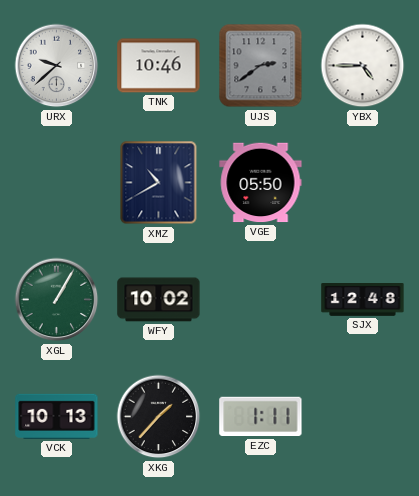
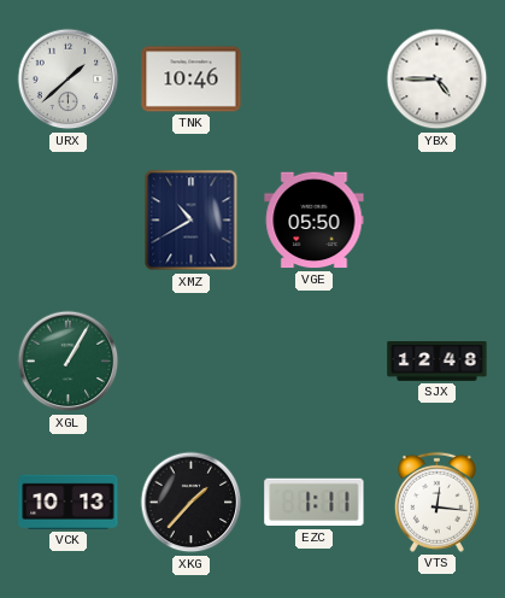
URX: 9:38 -> 1:38
UJS: 2:39 -> none
WFY: 10:02 -> none
VTS: none -> 12:16
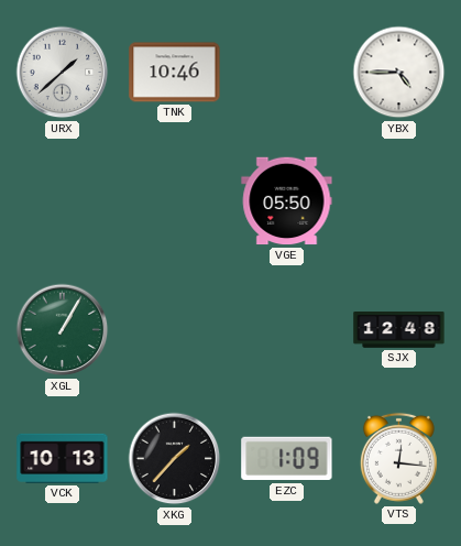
XMZ: 10:40 -> none
EZC: 1:11 -> 1:09
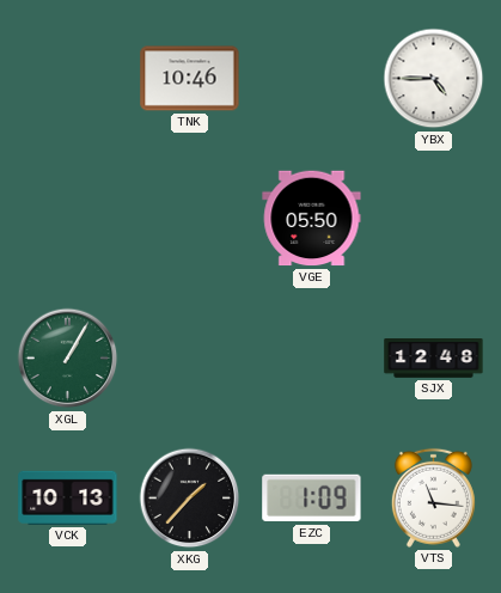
URX: 1:38 -> none
VTS: 12:16 -> 11:16
